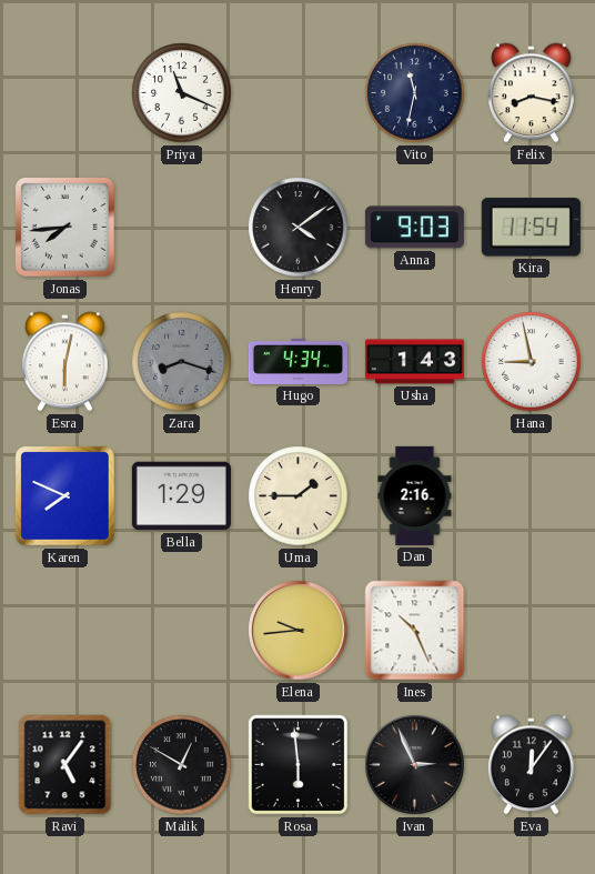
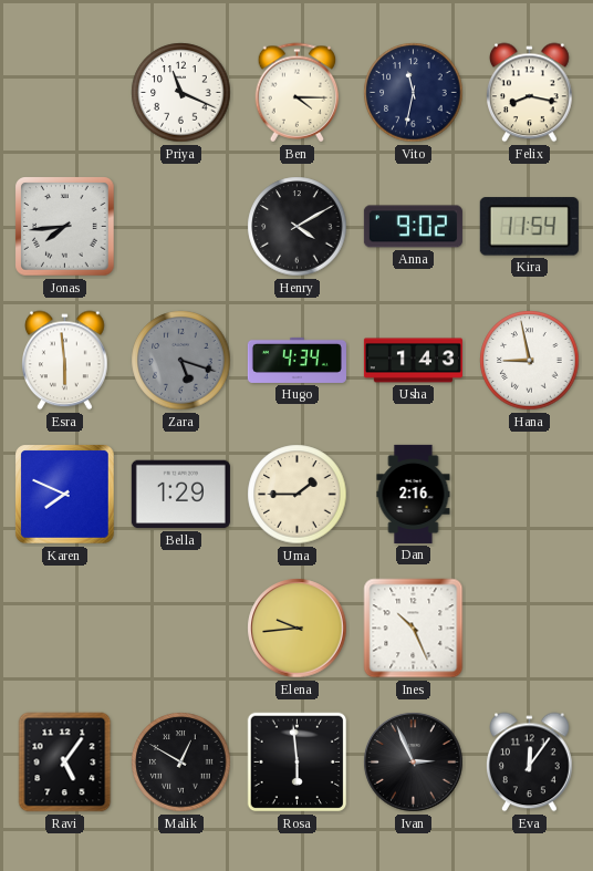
Ben: none -> 4:15
Henry: 4:09 -> 4:10
Anna: 9:03 -> 9:02
Esra: 6:02 -> 5:59
Zara: 8:18 -> 5:18
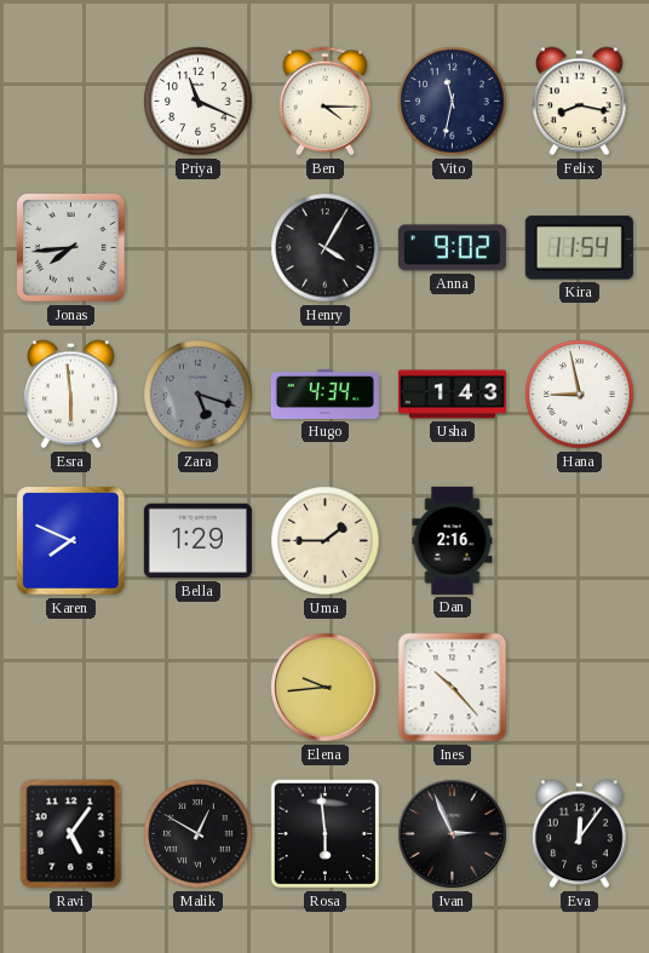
Henry: 4:10 -> 4:05
Ines: 10:26 -> 10:23
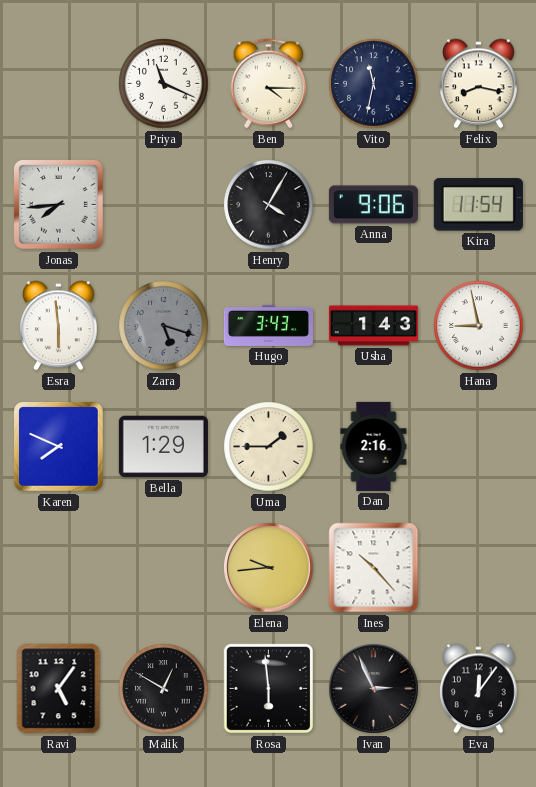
Anna: 9:02 -> 9:06
Hugo: 4:34 -> 3:43
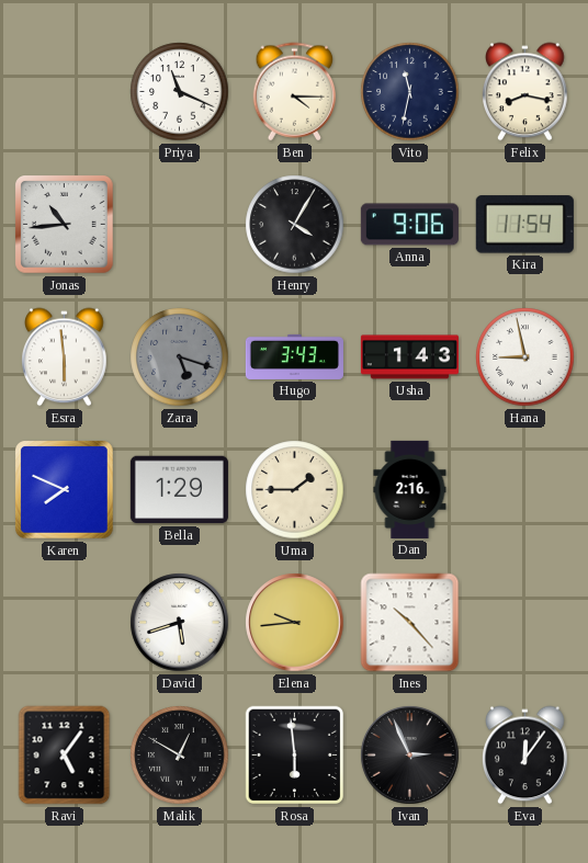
Jonas: 7:44 -> 10:44
David: none -> 5:42
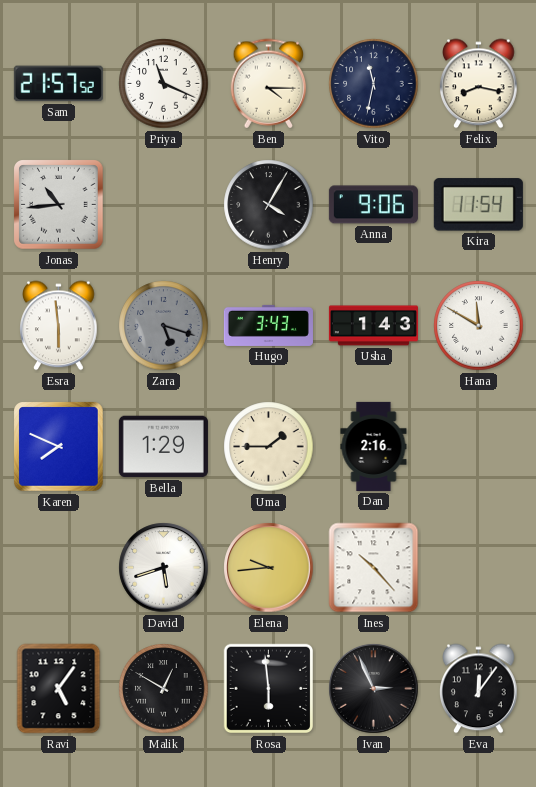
Sam: none -> 21:57
Hana: 8:58 -> 11:50
